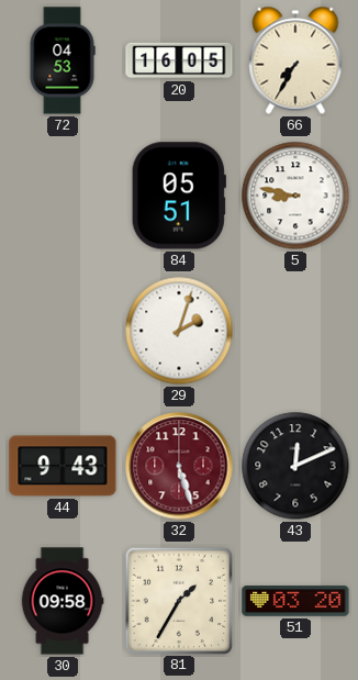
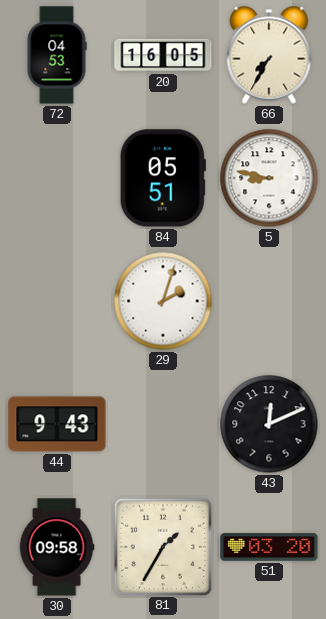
32: 5:27 -> none
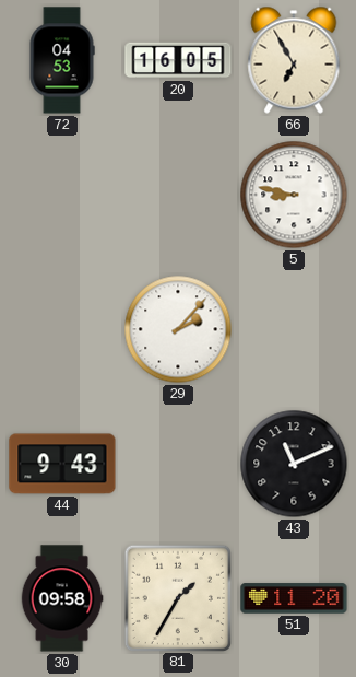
66: 7:35 -> 6:55
84: 05:51 -> none
29: 2:03 -> 2:07
43: 12:11 -> 11:11
51: 03:20 -> 11:20
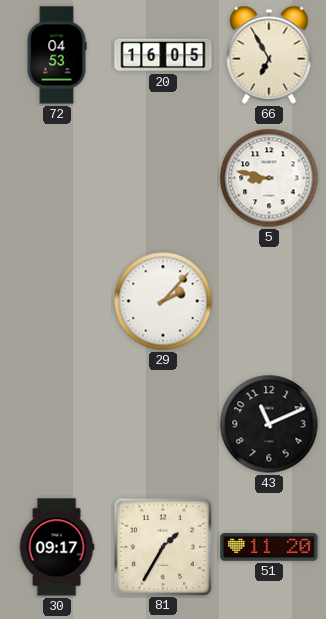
44: 9:43 -> none
30: 09:58 -> 09:17
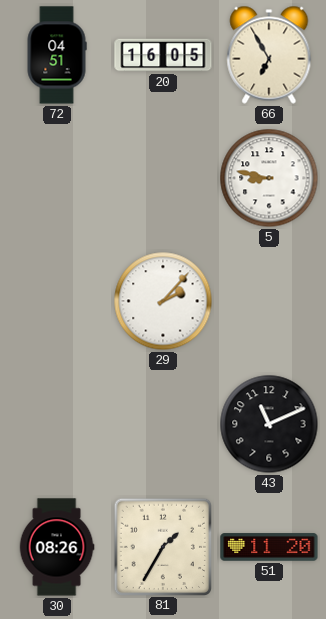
72: 04:53 -> 04:51
30: 09:17 -> 08:26
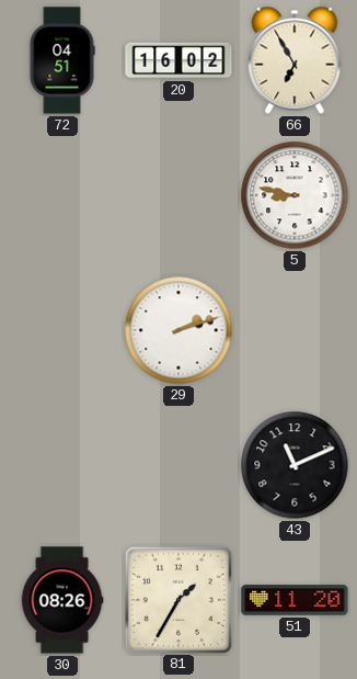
20: 16:05 -> 16:02
29: 2:07 -> 2:12
